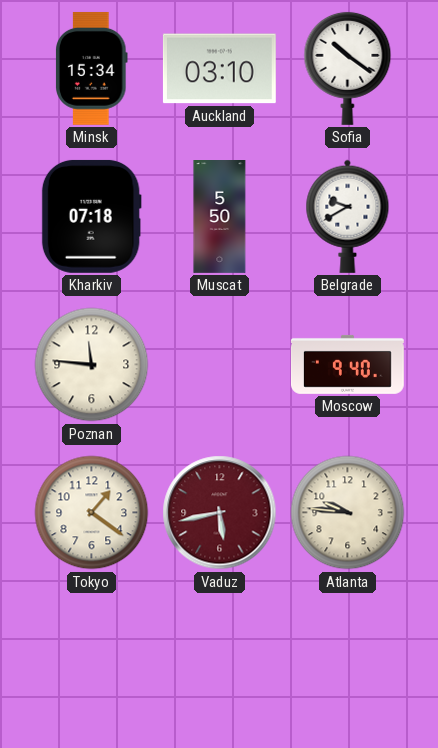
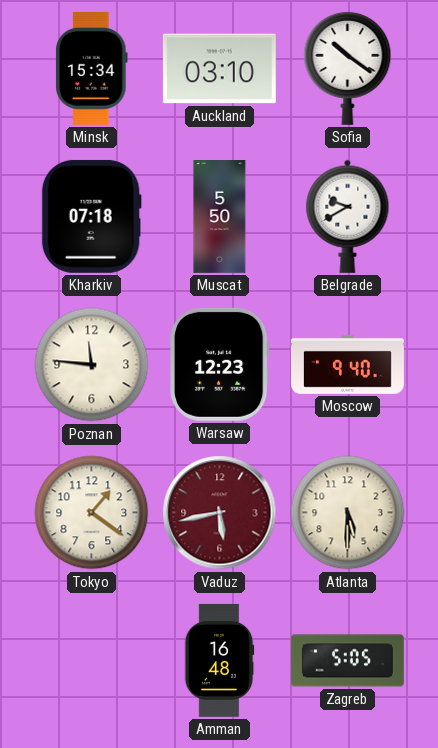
Warsaw: none -> 12:23
Atlanta: 9:46 -> 5:30
Amman: none -> 16:48
Zagreb: none -> 5:05
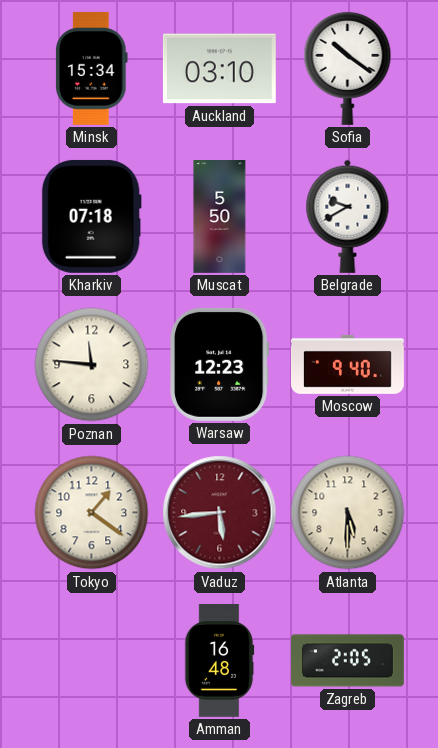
Vaduz: 5:43 -> 5:44
Zagreb: 5:05 -> 2:05
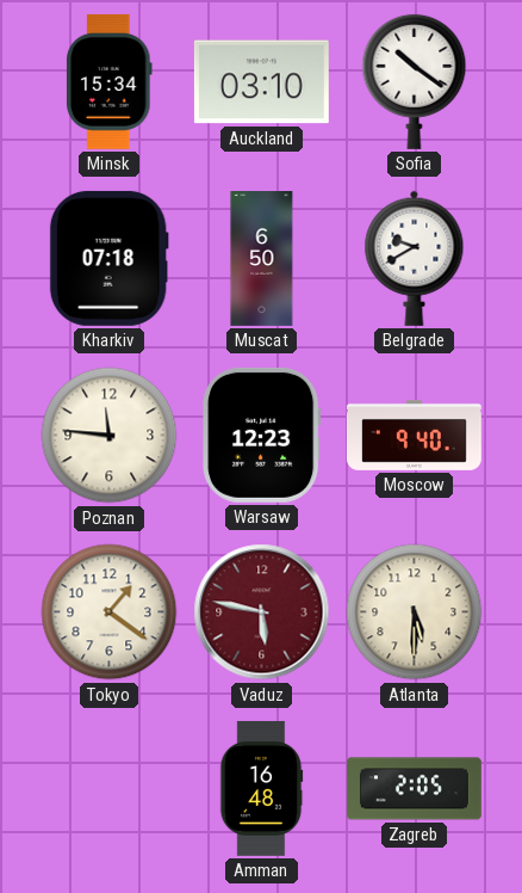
Muscat: 5:50 -> 6:50
Vaduz: 5:44 -> 5:47
